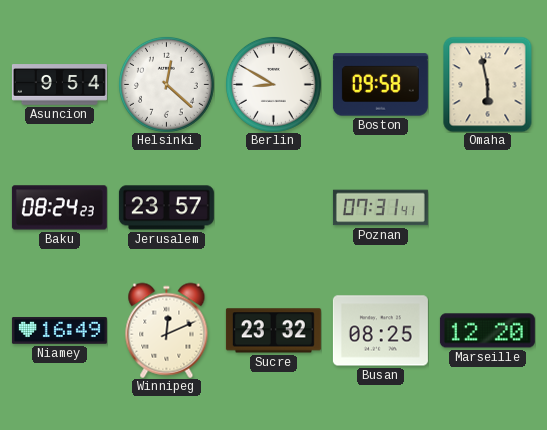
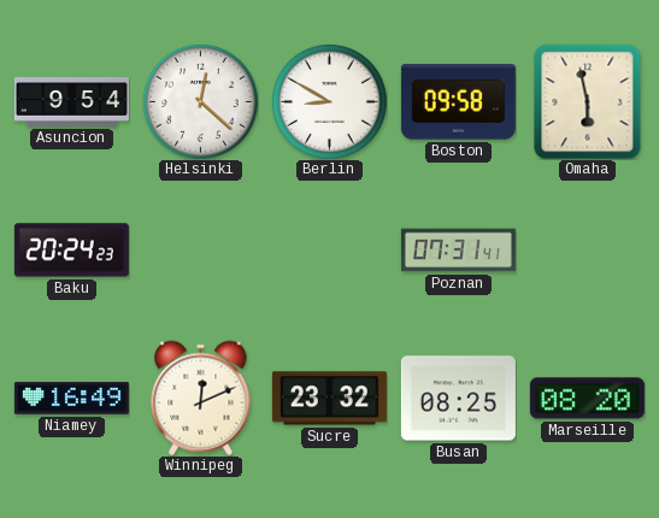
Baku: 08:24 -> 20:24
Jerusalem: 23:57 -> none
Marseille: 12:20 -> 08:20
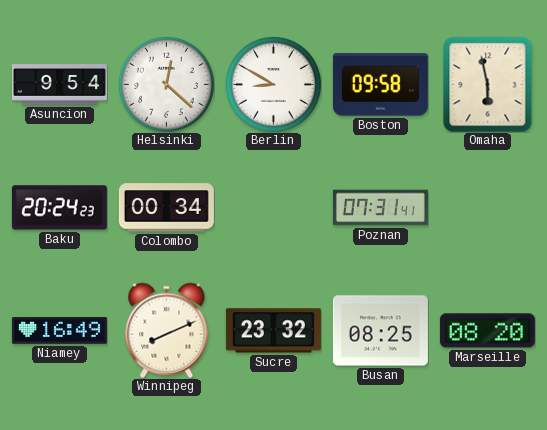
Colombo: none -> 00:34
Winnipeg: 12:11 -> 8:11
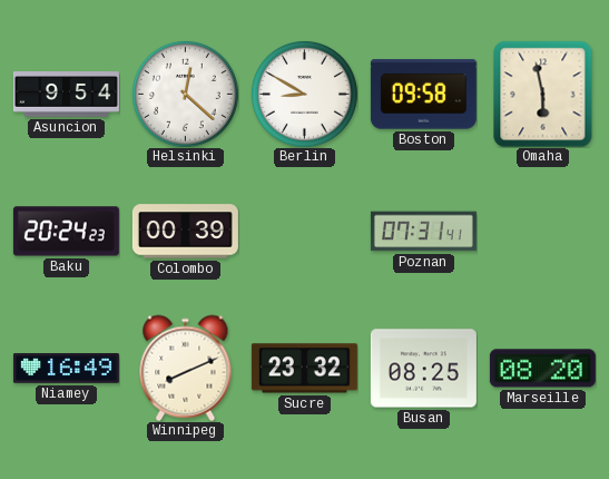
Colombo: 00:34 -> 00:39
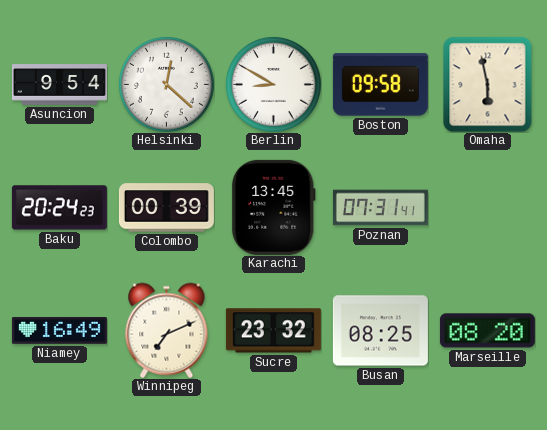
Karachi: none -> 13:45
Winnipeg: 8:11 -> 7:11
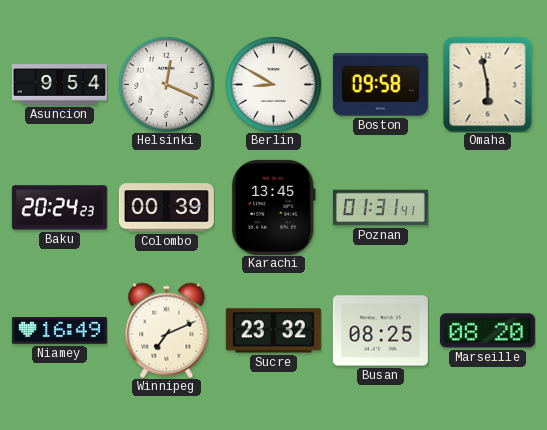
Helsinki: 12:22 -> 12:19
Poznan: 07:31 -> 01:31
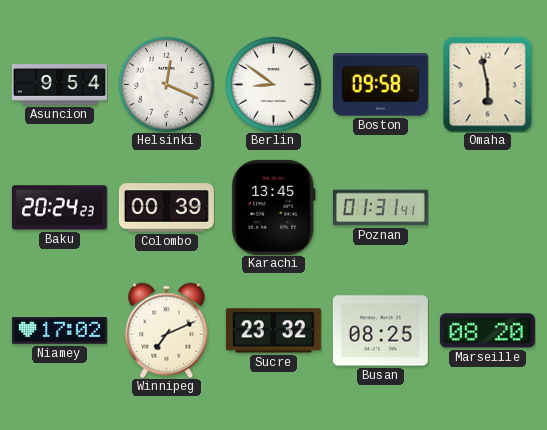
Berlin: 8:50 -> 8:51
Niamey: 16:49 -> 17:02
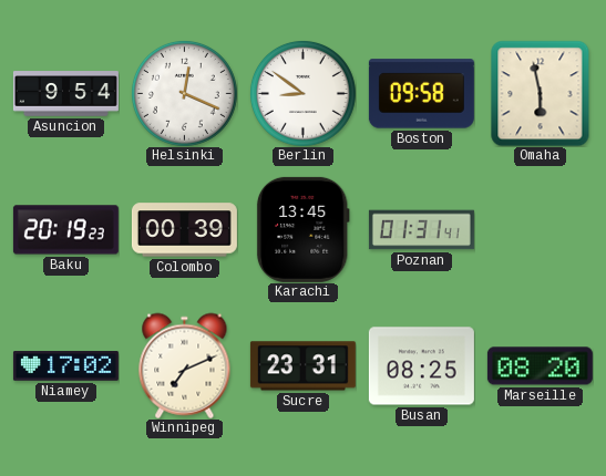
Baku: 20:24 -> 20:19
Sucre: 23:32 -> 23:31
